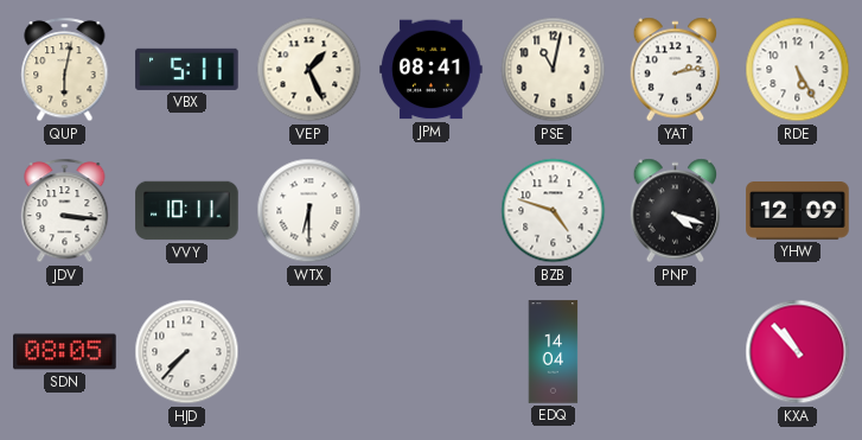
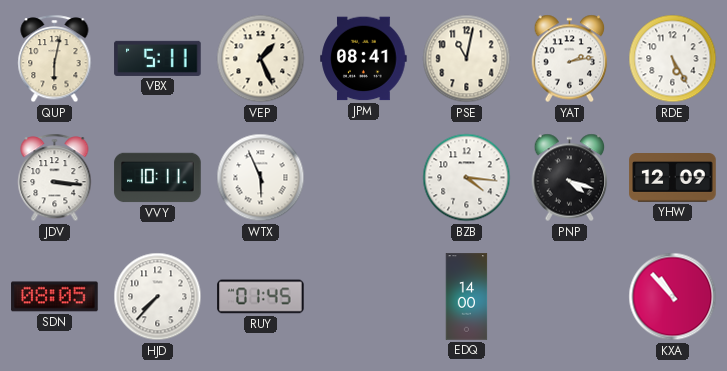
WTX: 6:30 -> 5:56
BZB: 4:48 -> 4:16
RUY: none -> 01:45
EDQ: 14:04 -> 14:00
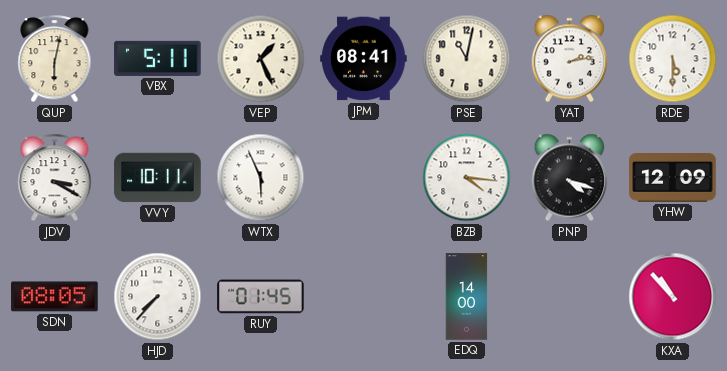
RDE: 5:25 -> 5:30
JDV: 3:16 -> 3:20
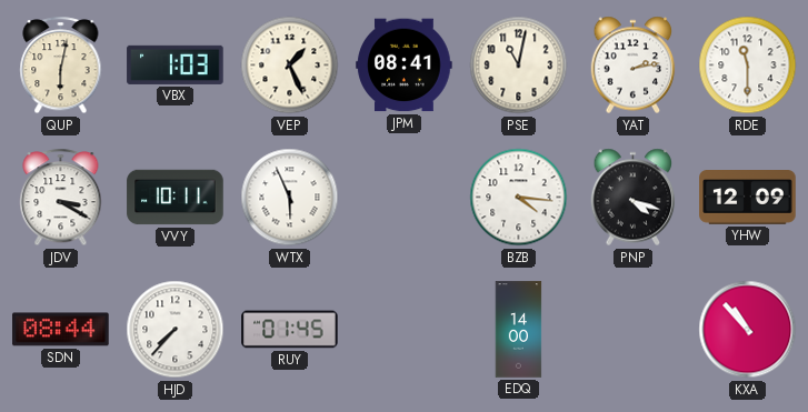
VBX: 5:11 -> 1:03
RDE: 5:30 -> 11:30
SDN: 08:05 -> 08:44
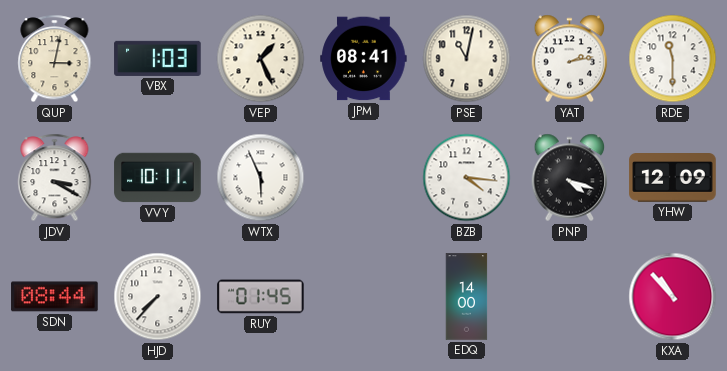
QUP: 6:02 -> 3:02
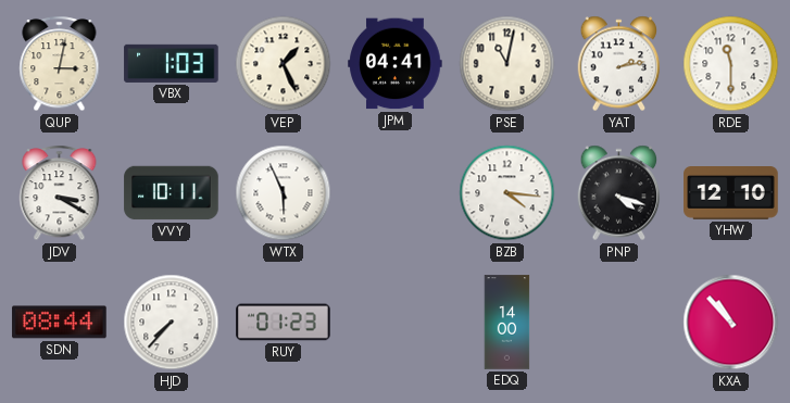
JPM: 08:41 -> 04:41
YHW: 12:09 -> 12:10
RUY: 01:45 -> 01:23
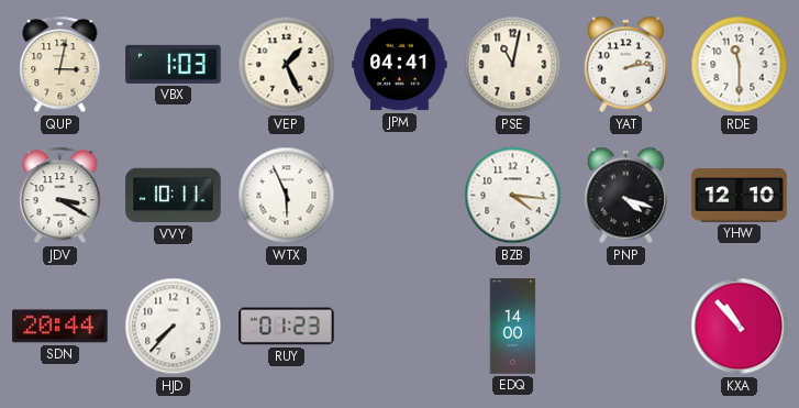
SDN: 08:44 -> 20:44
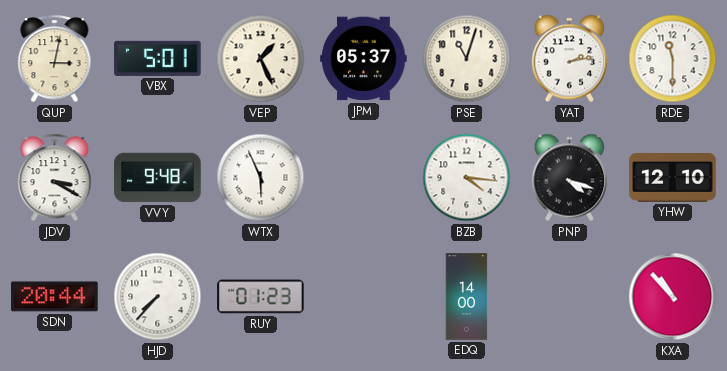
VBX: 1:03 -> 5:01
JPM: 04:41 -> 05:37
PSE: 11:02 -> 11:03
VVY: 10:11 -> 9:48
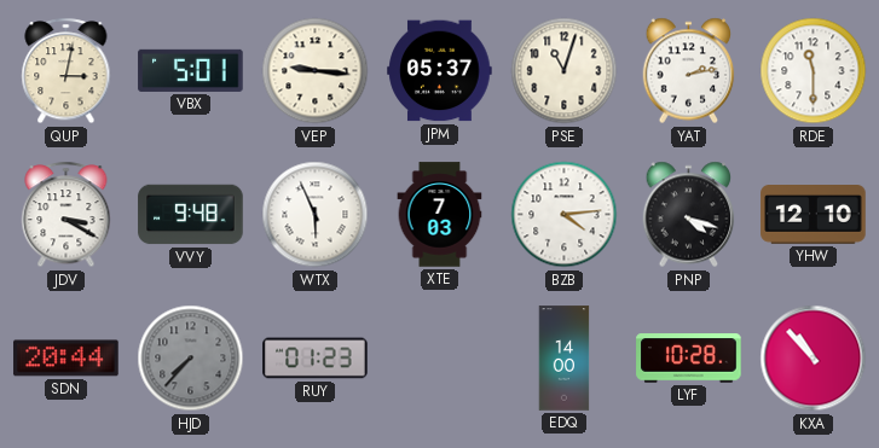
VEP: 1:26 -> 9:16
XTE: none -> 7:03
BZB: 4:16 -> 4:14
HJD dial: white -> grey
LYF: none -> 10:28
